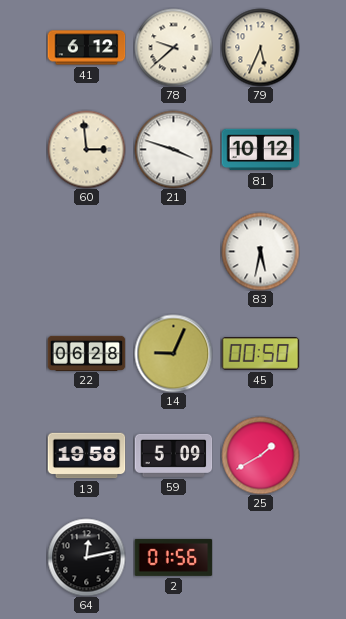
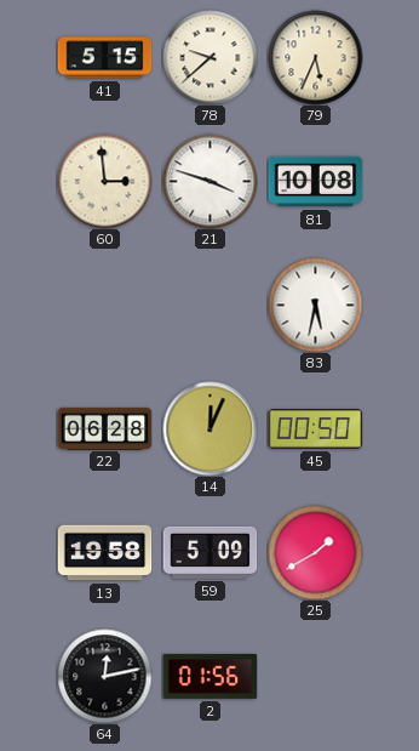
41: 6:12 -> 5:15
81: 10:12 -> 10:08
14: 9:04 -> 12:04
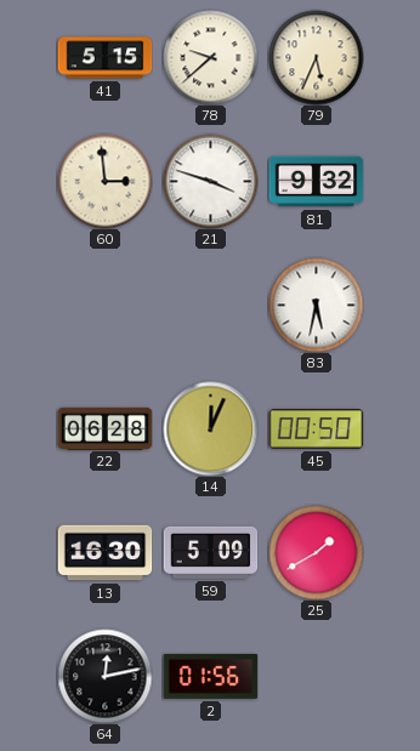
81: 10:08 -> 9:32
13: 19:58 -> 16:30
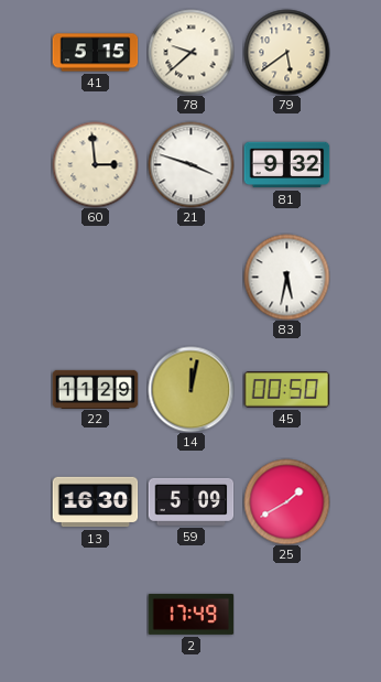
79: 5:34 -> 5:39
22: 06:28 -> 11:29
14: 12:04 -> 12:02
64: 12:13 -> none
2: 01:56 -> 17:49
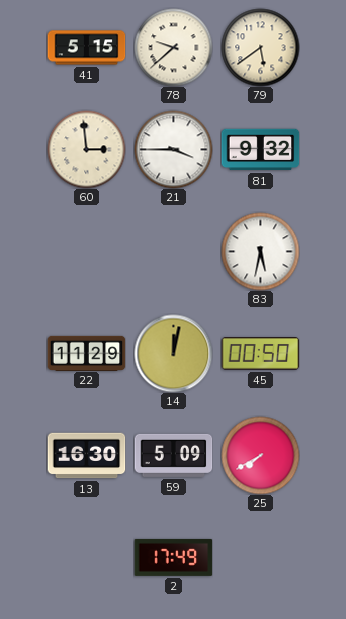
21: 3:48 -> 3:45
25: 1:40 -> 7:40
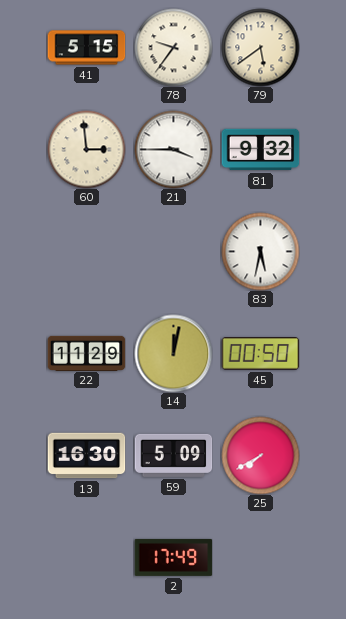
78: 9:38 -> 9:36
